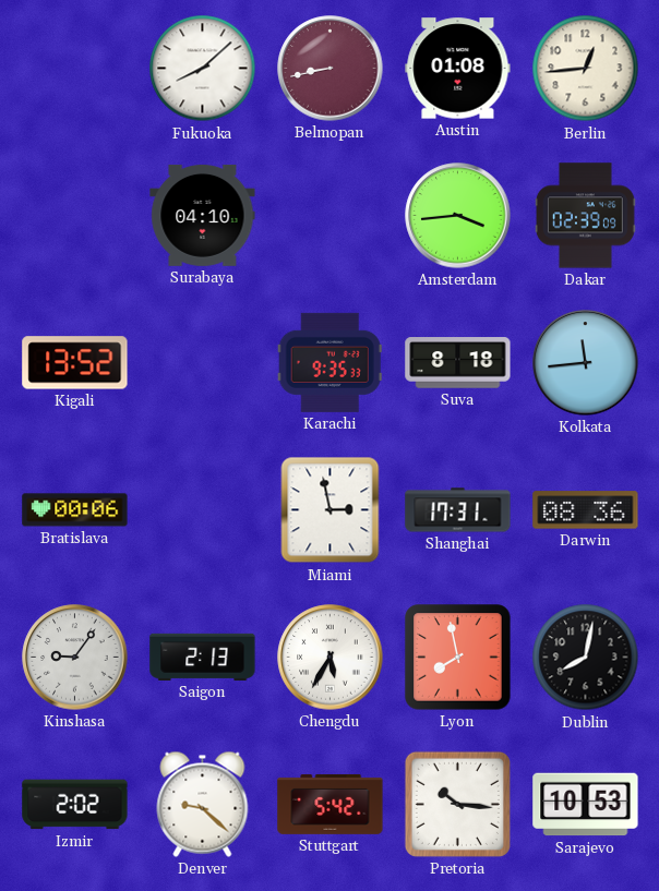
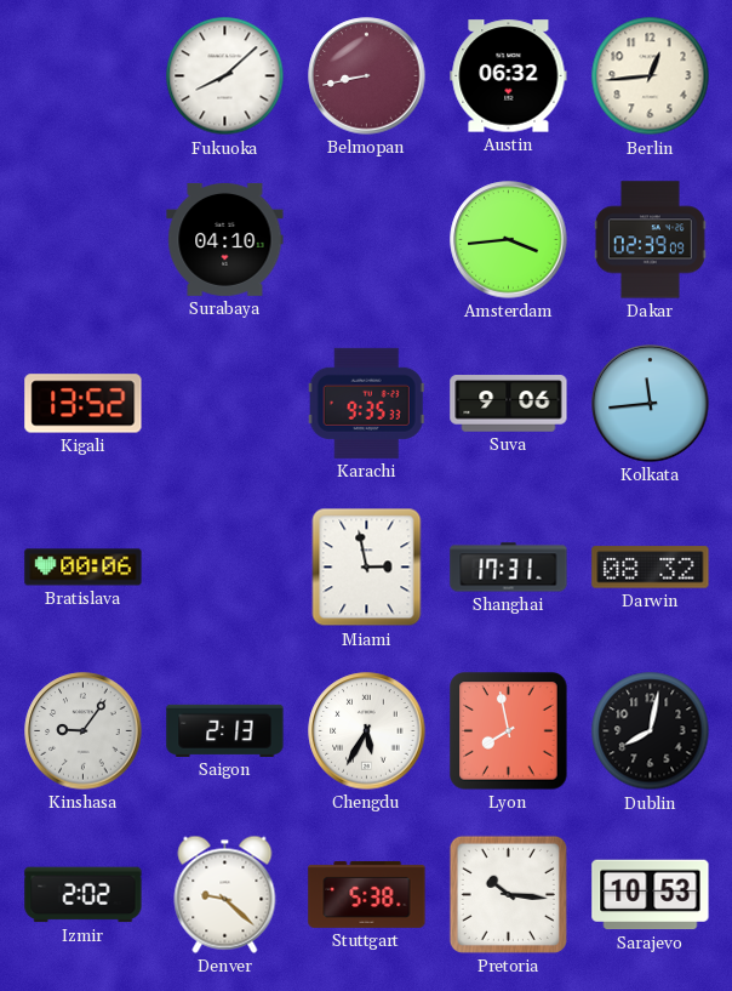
Austin: 01:08 -> 06:32
Suva: 8:18 -> 9:06
Darwin: 08:36 -> 08:32
Stuttgart: 5:42 -> 5:38
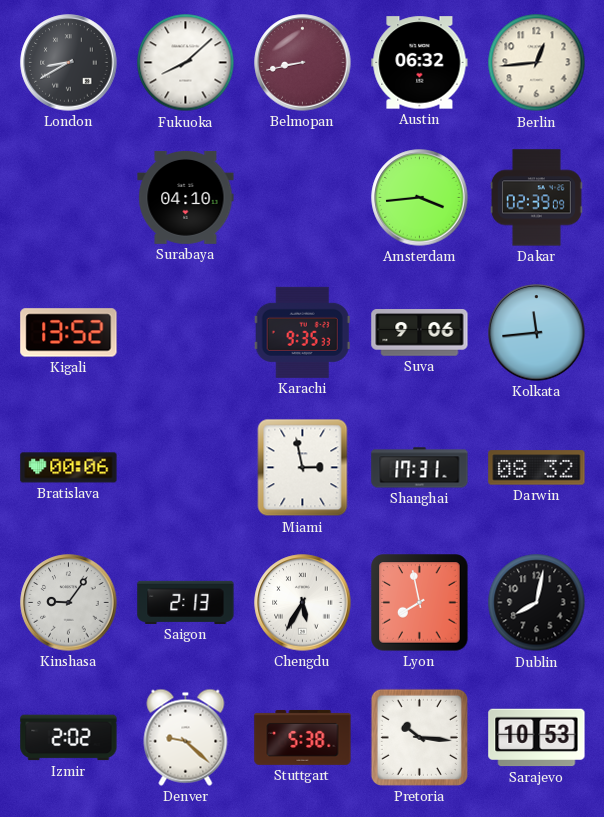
London: none -> 8:40
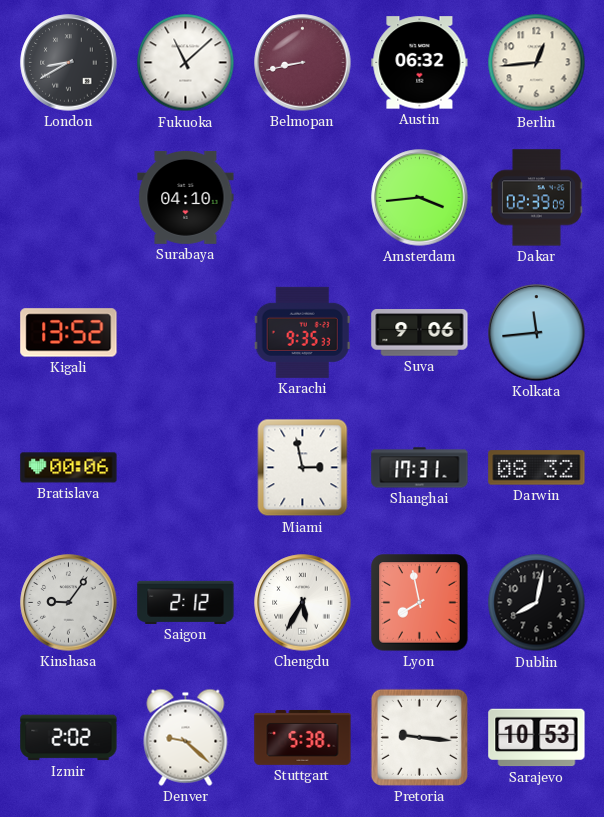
Fukuoka: 8:08 -> 11:08
Saigon: 2:13 -> 2:12
Pretoria: 10:16 -> 9:16
